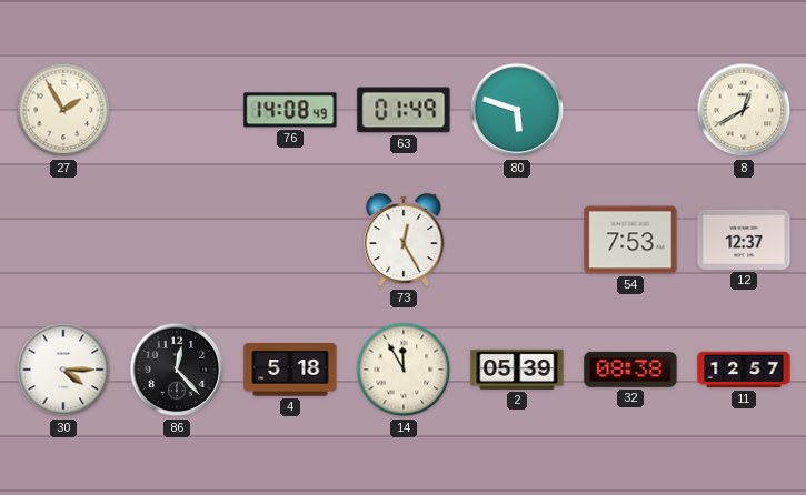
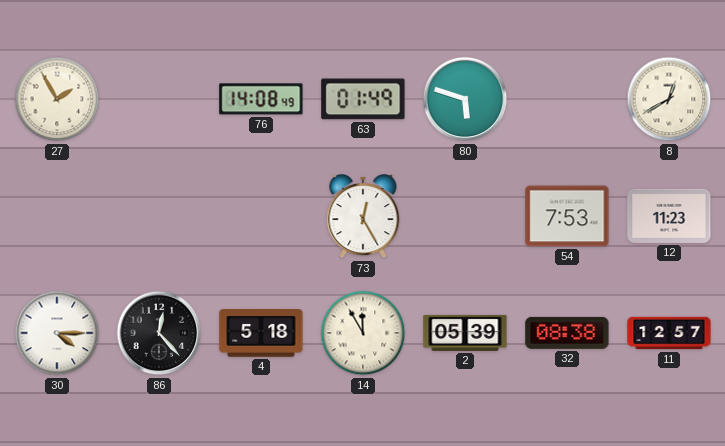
12: 12:37 -> 11:23
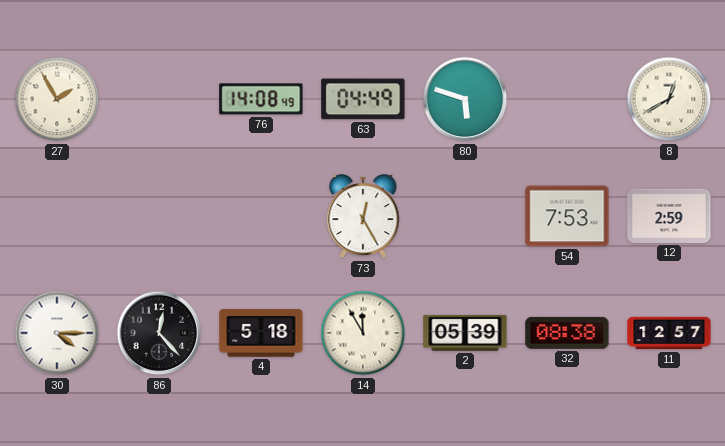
63: 01:49 -> 04:49
12: 11:23 -> 2:59
